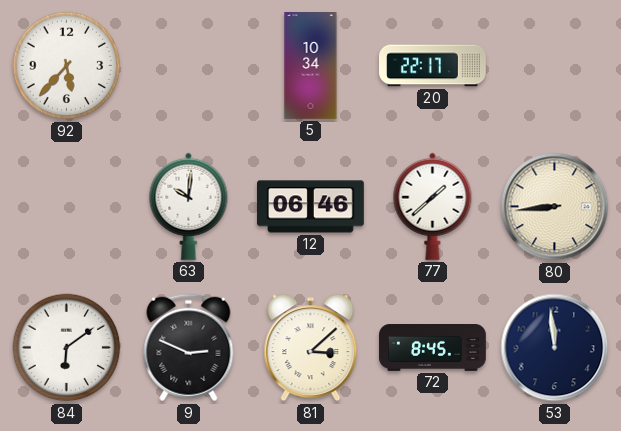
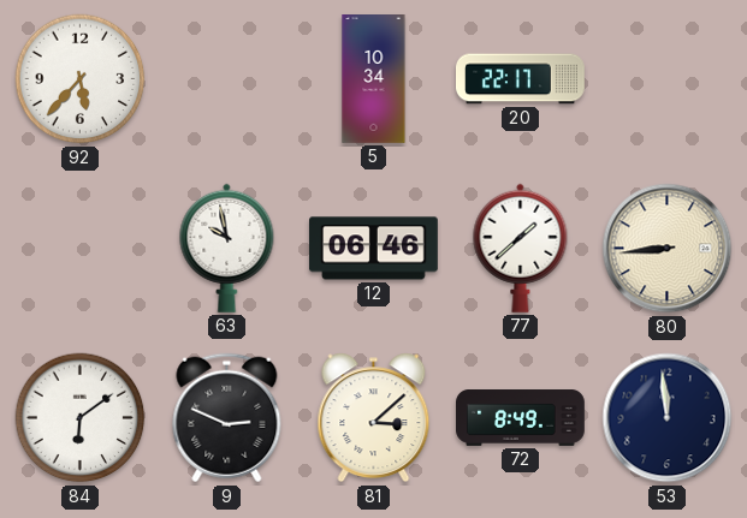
63: 10:01 -> 9:58
72: 8:45 -> 8:49
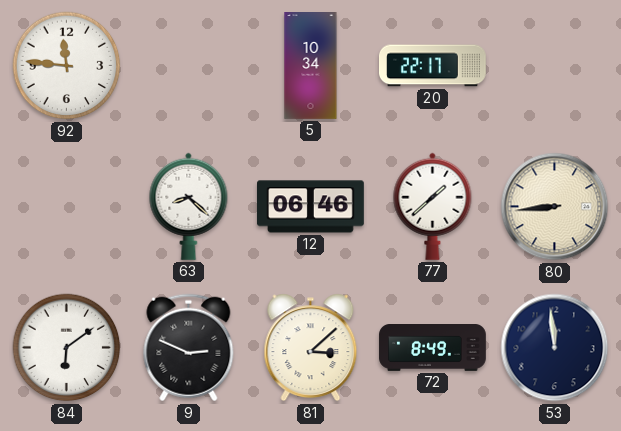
92: 5:37 -> 11:46
63: 9:58 -> 8:22
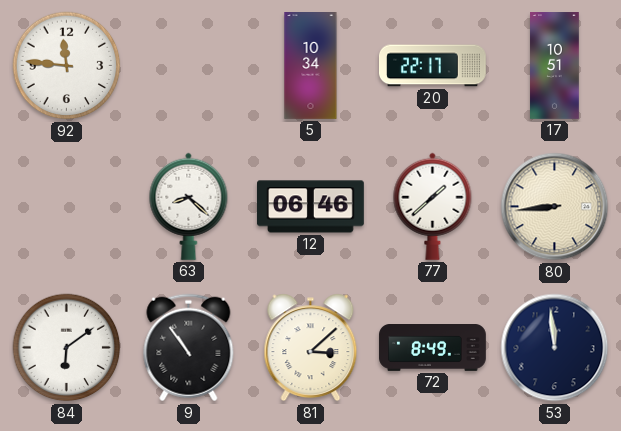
17: none -> 10:51
9: 2:49 -> 10:54
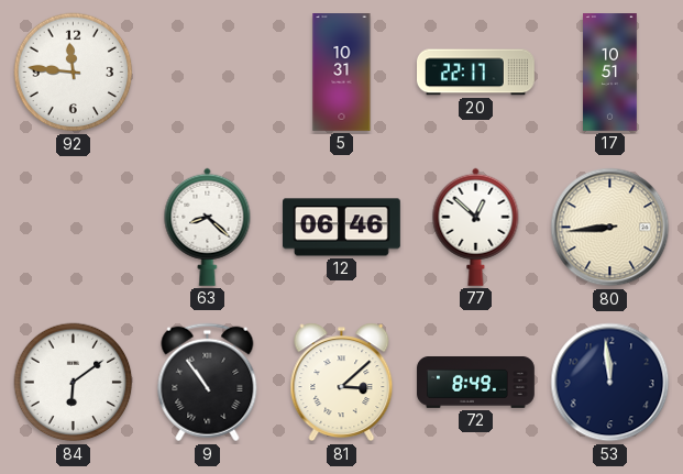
5: 10:34 -> 10:31
77: 1:38 -> 12:52
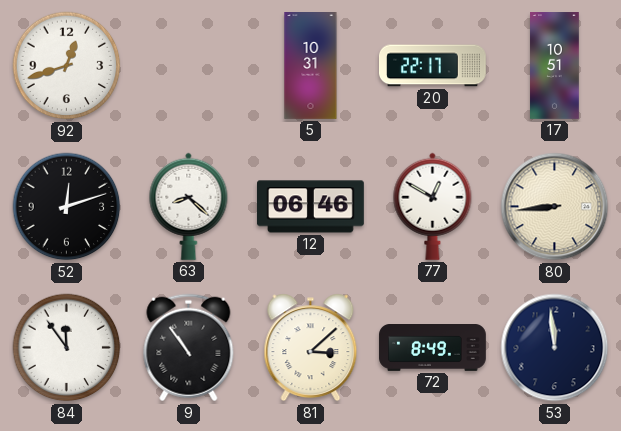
92: 11:46 -> 12:42
52: none -> 12:12
77: 12:52 -> 12:50
84: 6:09 -> 11:54
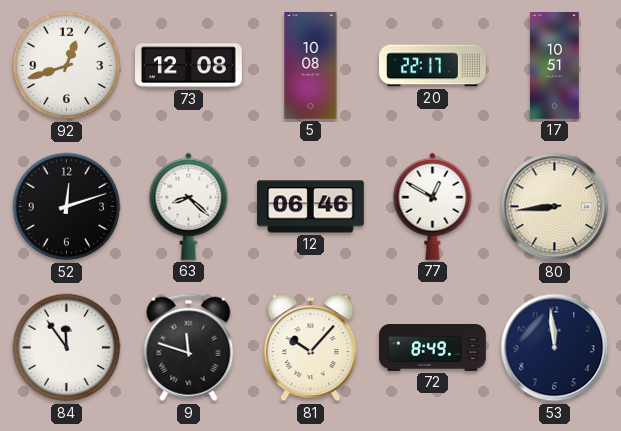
73: none -> 12:08
5: 10:31 -> 10:08
9: 10:54 -> 11:48
81: 3:08 -> 10:07
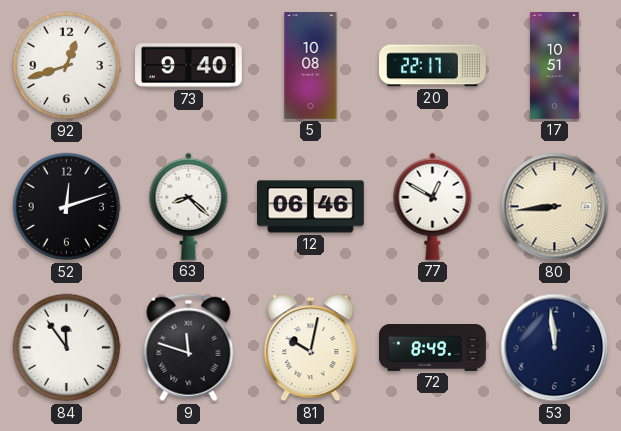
73: 12:08 -> 9:40
81: 10:07 -> 10:02
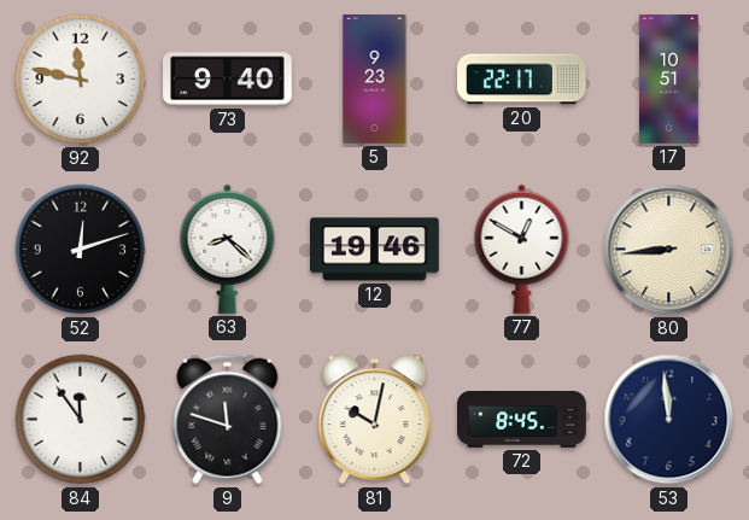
92: 12:42 -> 11:47
5: 10:08 -> 9:23
12: 06:46 -> 19:46
72: 8:49 -> 8:45
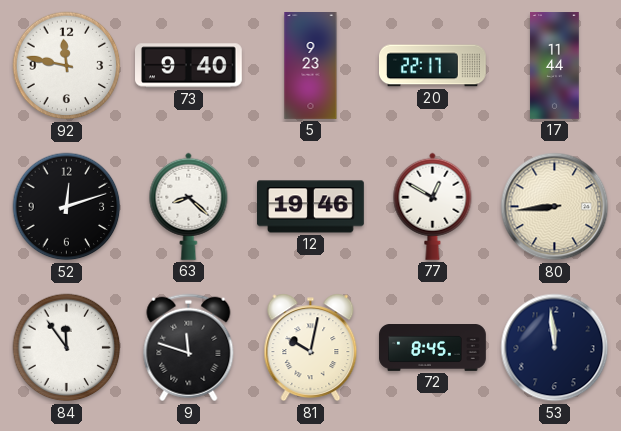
17: 10:51 -> 11:44
